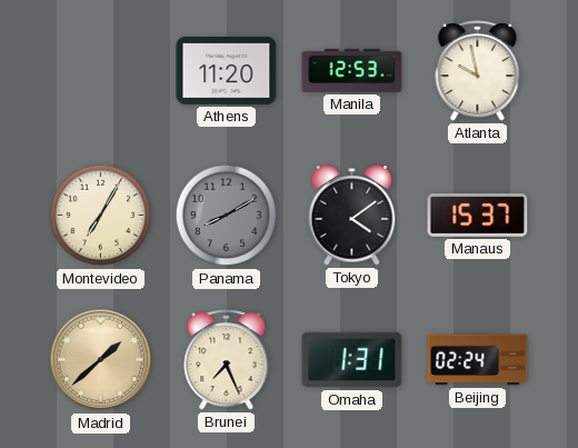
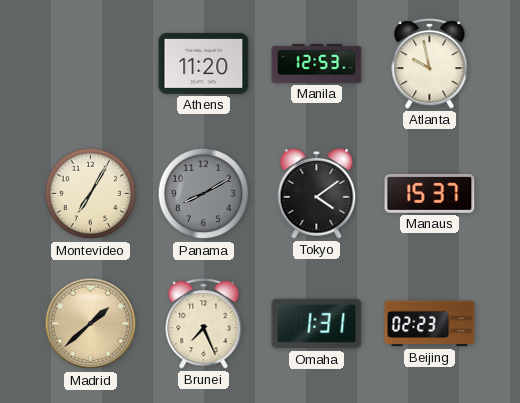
Beijing: 02:24 -> 02:23
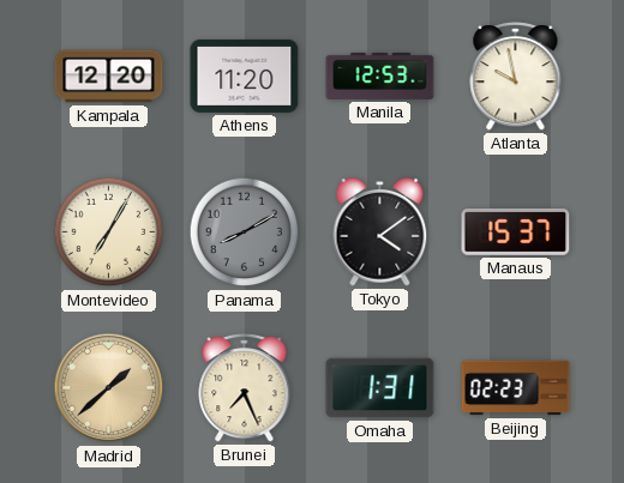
Kampala: none -> 12:20
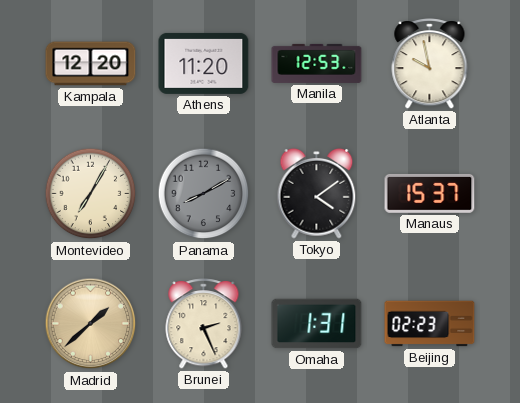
Brunei: 7:26 -> 2:26
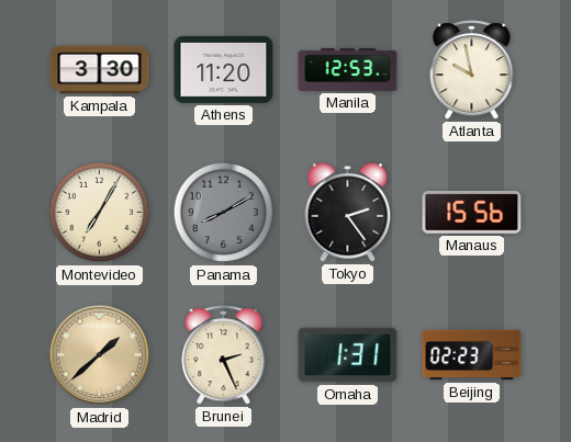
Kampala: 12:20 -> 3:30
Tokyo: 4:09 -> 2:24
Manaus: 15:37 -> 15:56
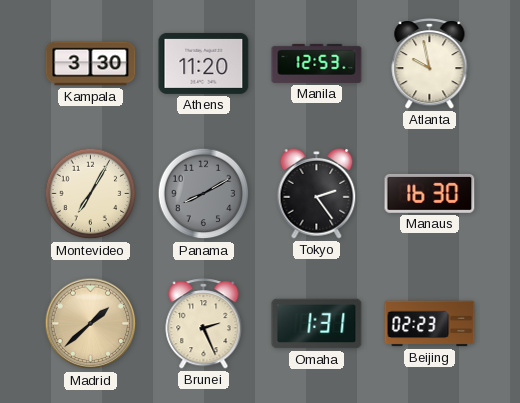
Manaus: 15:56 -> 16:30
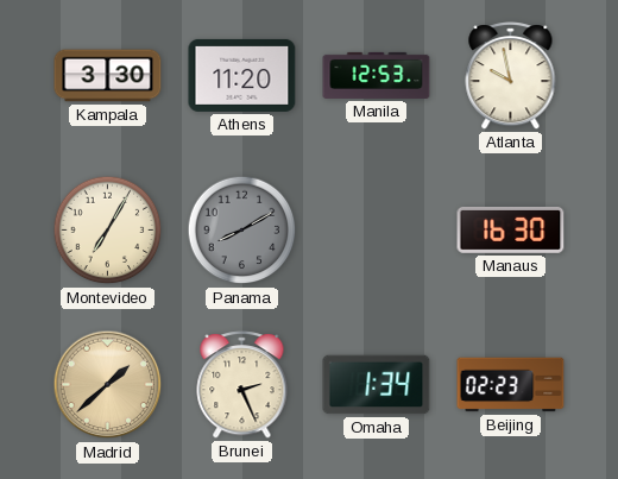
Tokyo: 2:24 -> none
Omaha: 1:31 -> 1:34
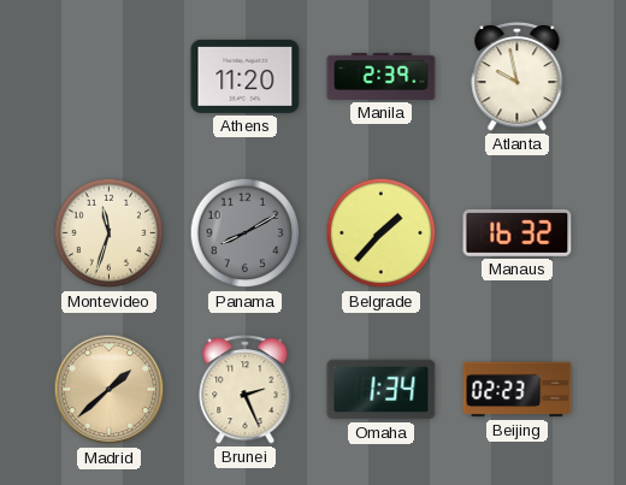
Kampala: 3:30 -> none
Manila: 12:53 -> 2:39
Montevideo: 7:05 -> 11:33
Belgrade: none -> 1:37
Manaus: 16:30 -> 16:32
